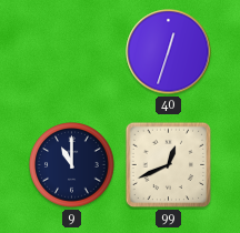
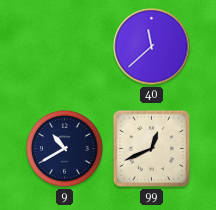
40: 12:33 -> 11:38
9: 11:00 -> 10:40
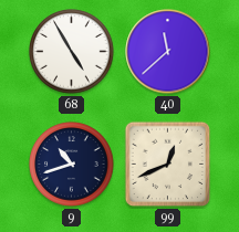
68: none -> 4:55
9: 10:40 -> 10:42
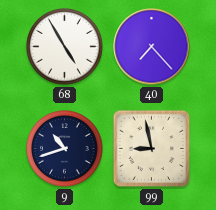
40: 11:38 -> 7:23
99: 12:41 -> 8:58
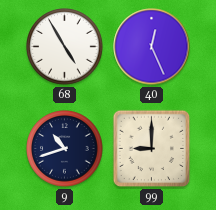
40: 7:23 -> 12:26
99: 8:58 -> 9:00
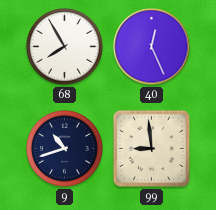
68: 4:55 -> 7:55
99: 9:00 -> 8:59
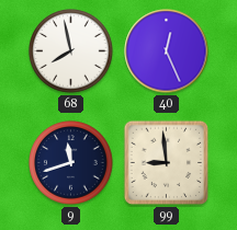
68: 7:55 -> 7:58
9: 10:42 -> 11:42
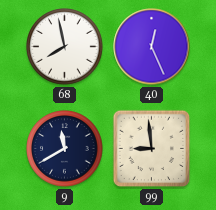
9: 11:42 -> 11:40
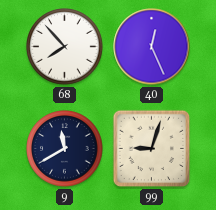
68: 7:58 -> 7:53
99: 8:59 -> 9:03
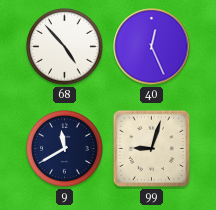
68: 7:53 -> 4:53
